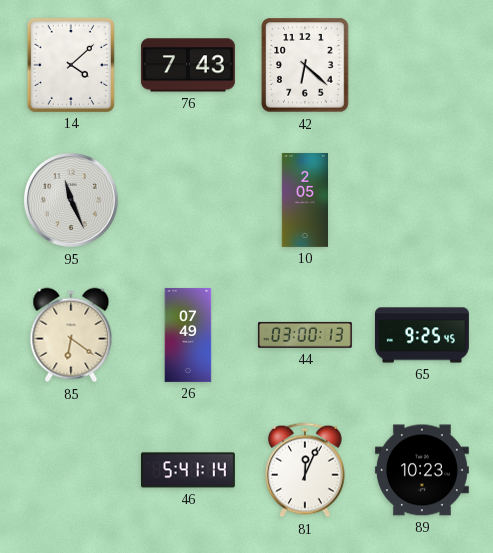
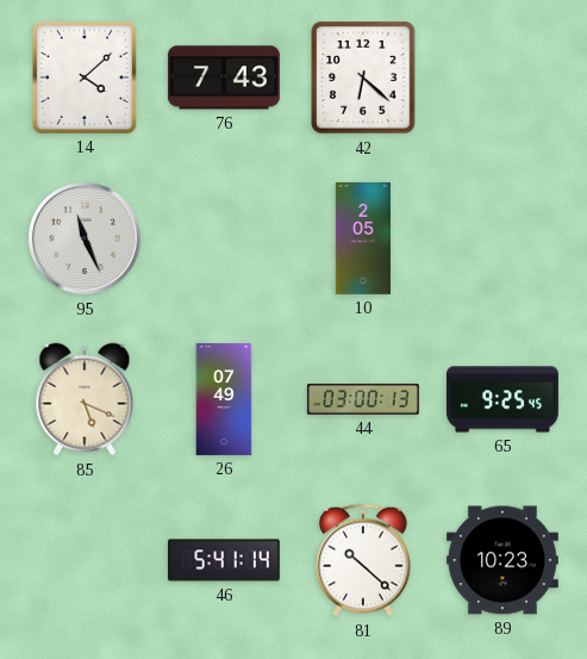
85: 6:21 -> 5:19
81: 12:04 -> 10:22
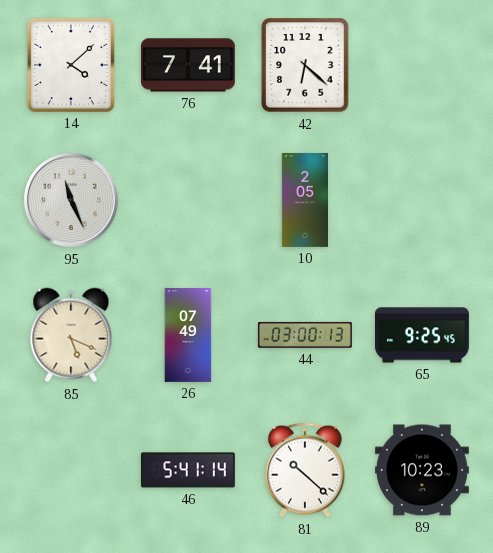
76: 7:43 -> 7:41
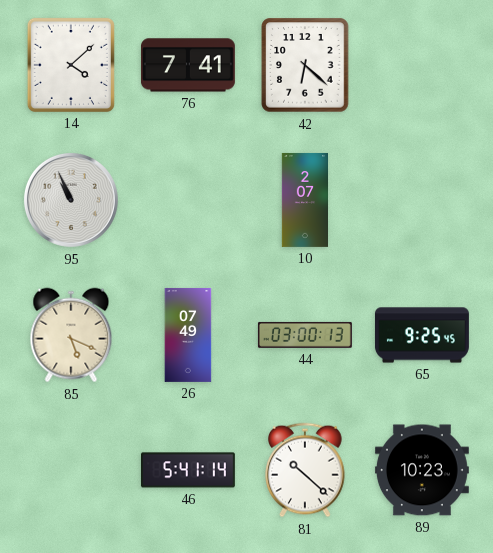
95: 11:26 -> 10:56
10: 2:05 -> 2:07
